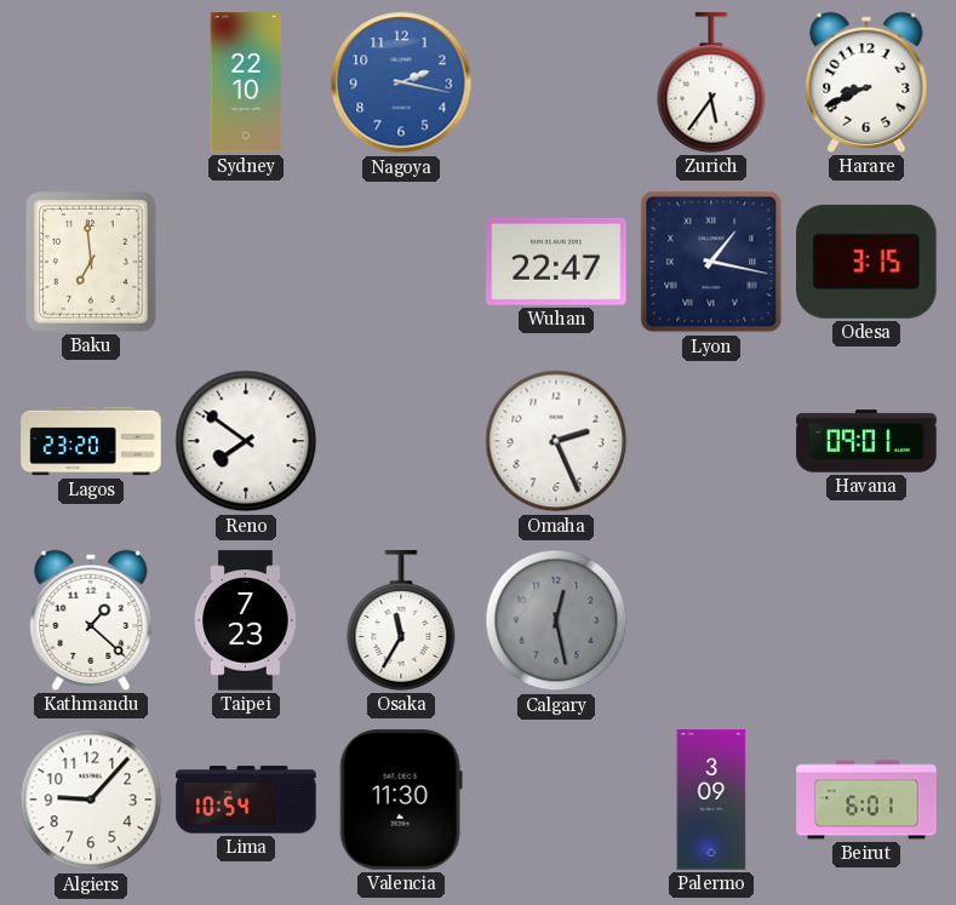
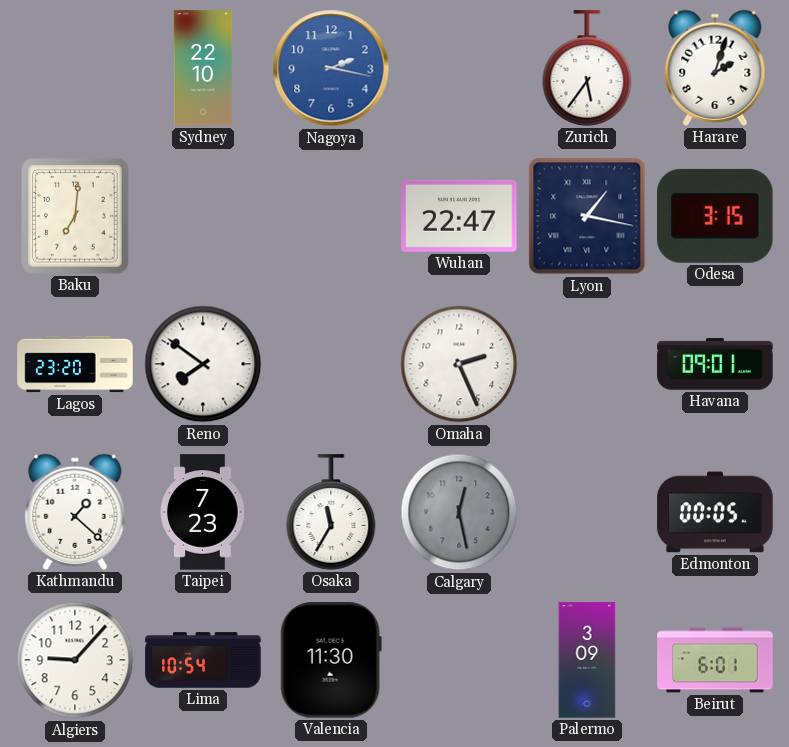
Harare: 8:41 -> 2:03
Baku: 6:59 -> 7:01
Edmonton: none -> 00:05
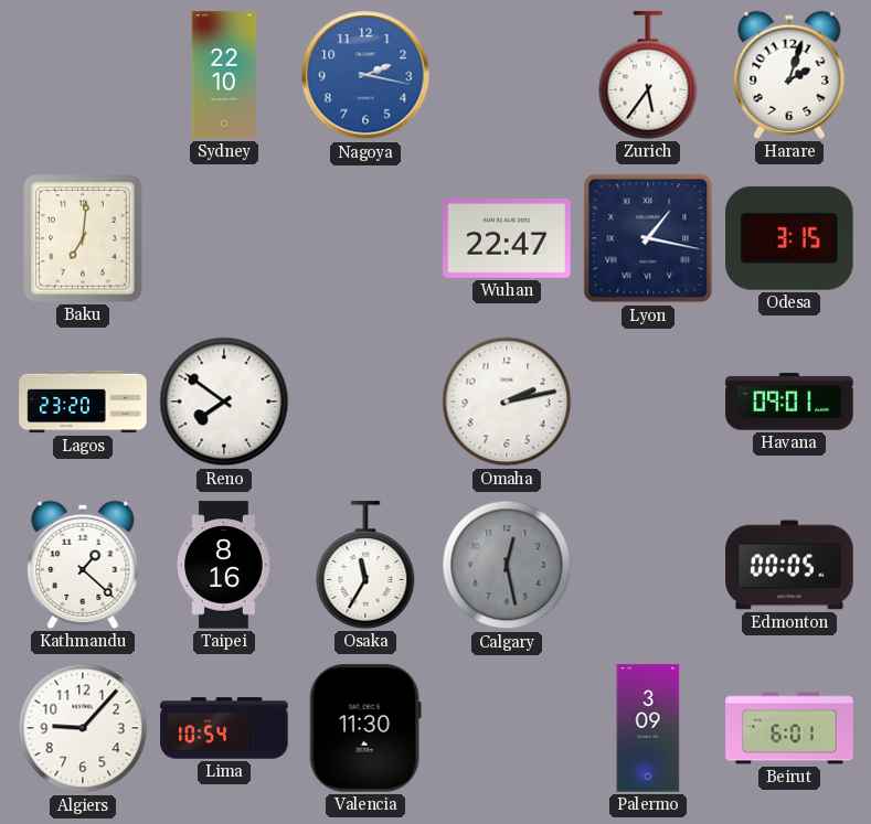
Omaha: 2:26 -> 2:13
Taipei: 7:23 -> 8:16
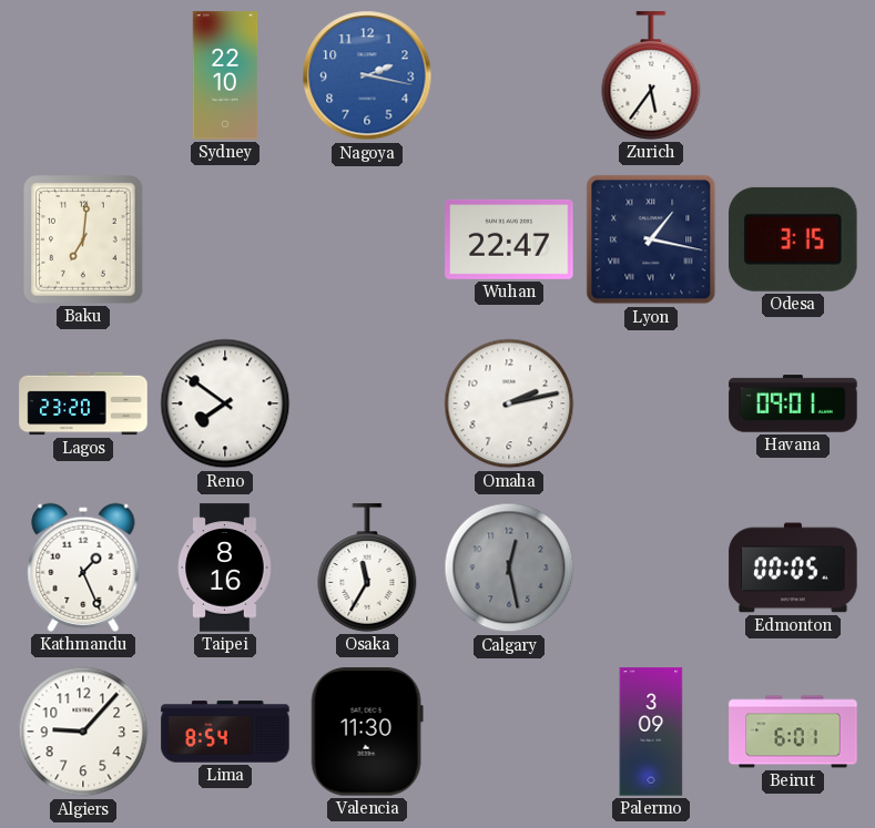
Harare: 2:03 -> none
Kathmandu: 1:22 -> 1:26
Lima: 10:54 -> 8:54
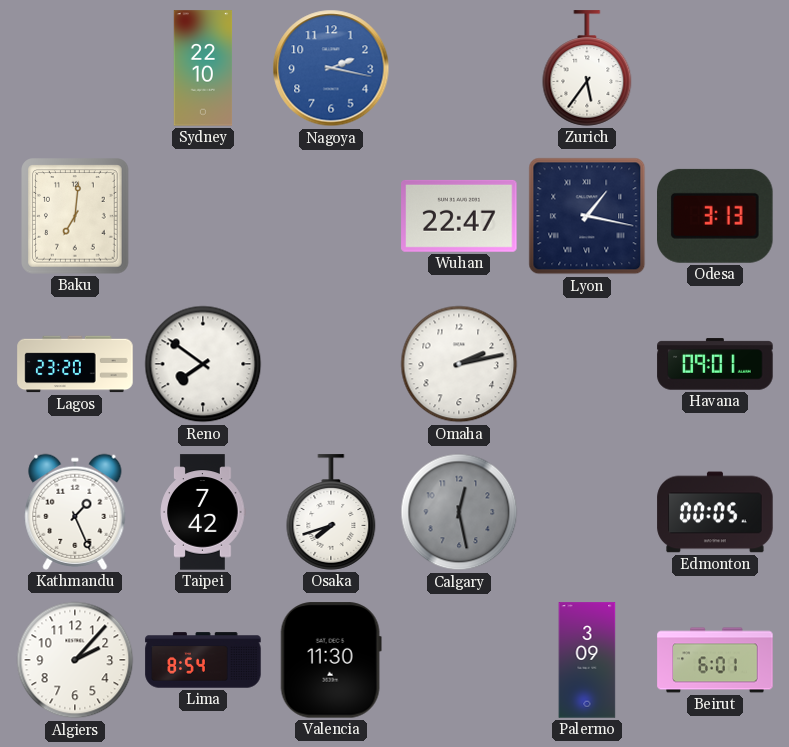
Odesa: 3:15 -> 3:13
Taipei: 8:16 -> 7:42
Osaka: 11:35 -> 7:42
Algiers: 9:07 -> 2:07
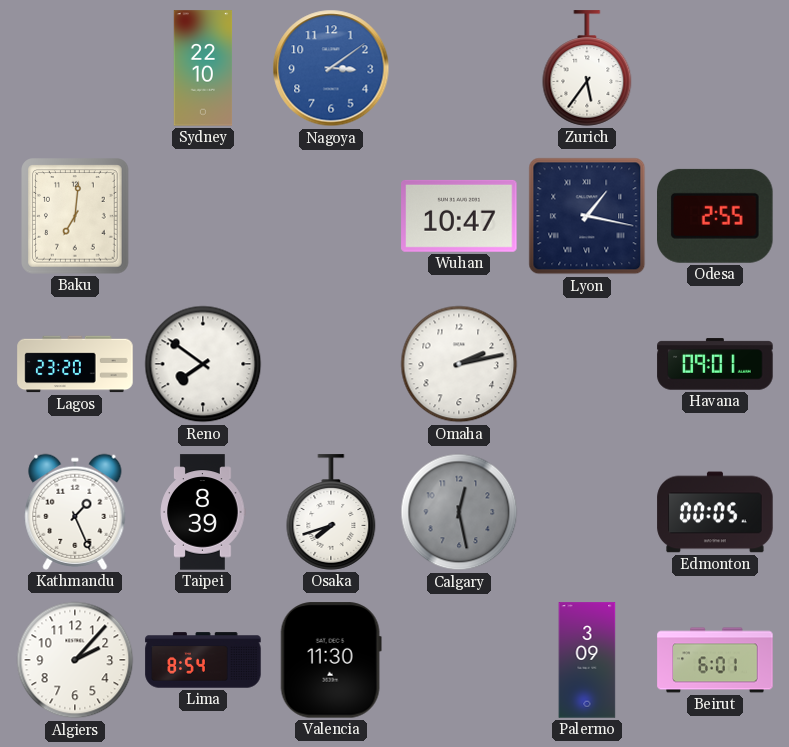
Nagoya: 2:17 -> 3:09
Wuhan: 22:47 -> 10:47
Odesa: 3:13 -> 2:55
Taipei: 7:42 -> 8:39
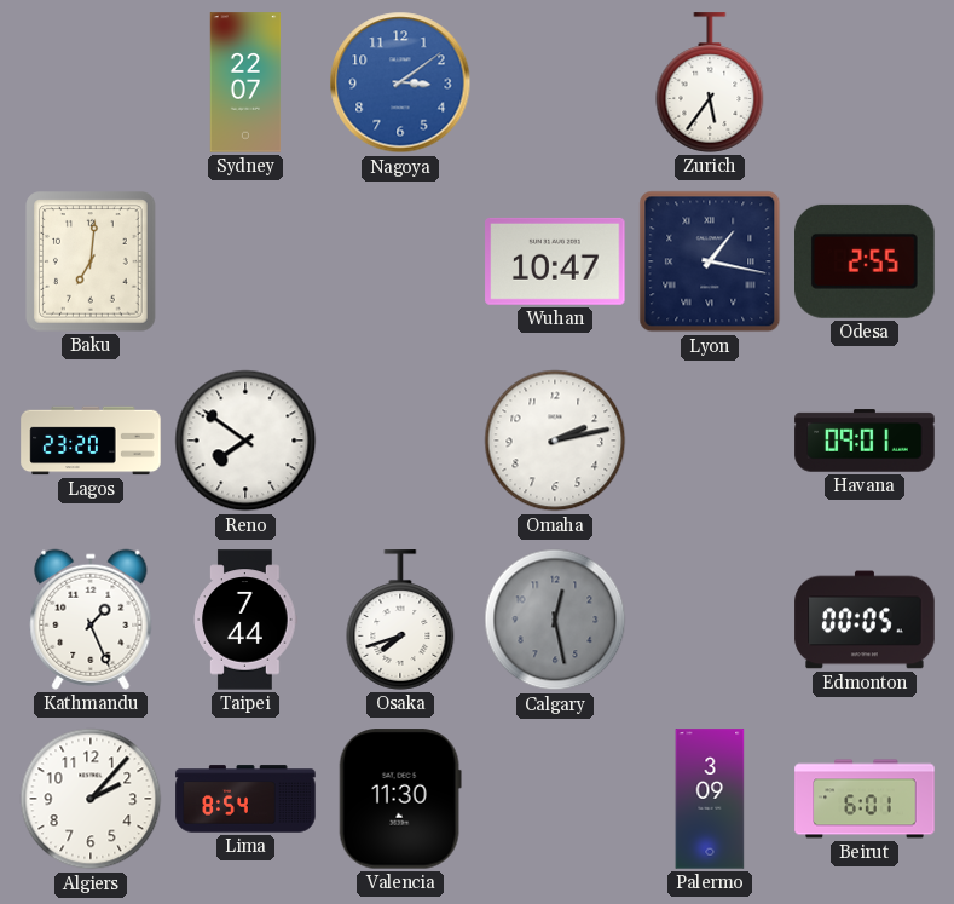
Sydney: 22:10 -> 22:07
Taipei: 8:39 -> 7:44
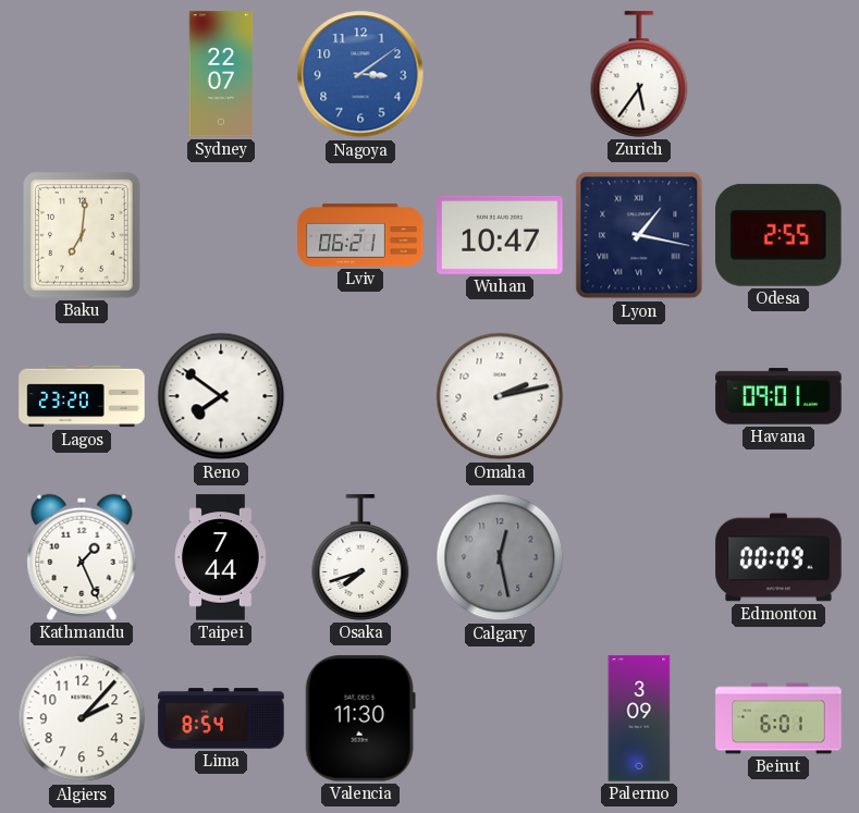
Lviv: none -> 06:21
Edmonton: 00:05 -> 00:09
